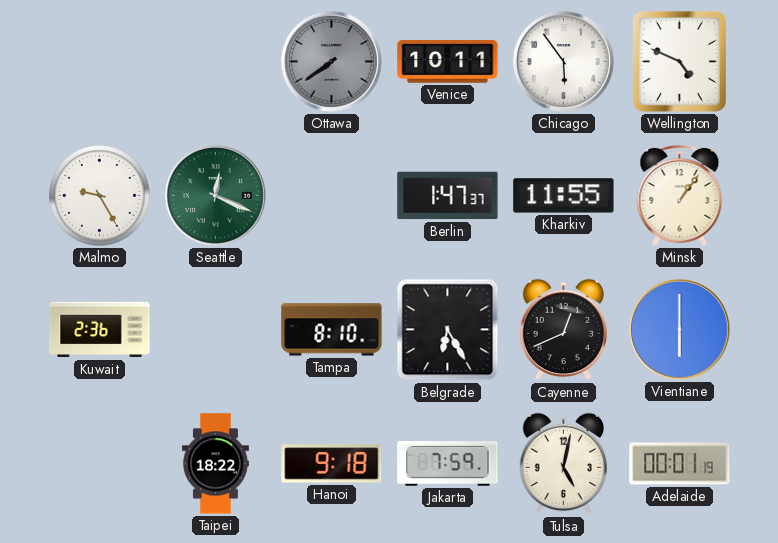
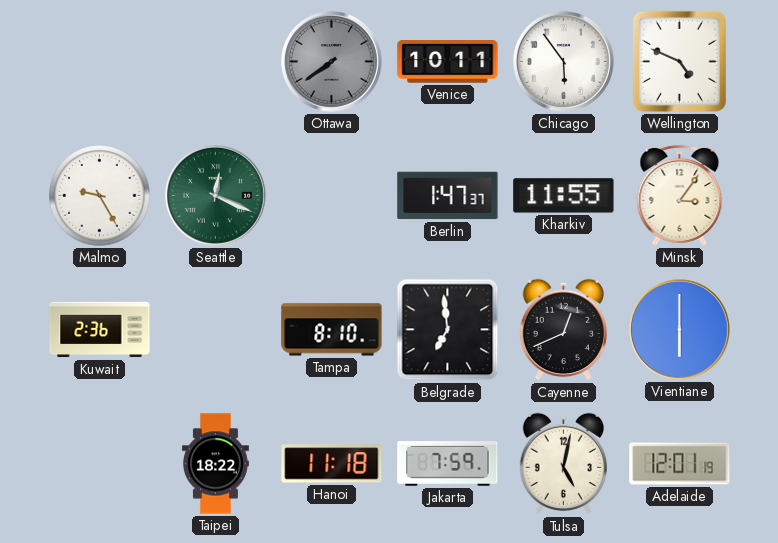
Minsk: 1:06 -> 3:06
Belgrade: 6:25 -> 6:59
Hanoi: 9:18 -> 11:18
Adelaide: 00:01 -> 12:01
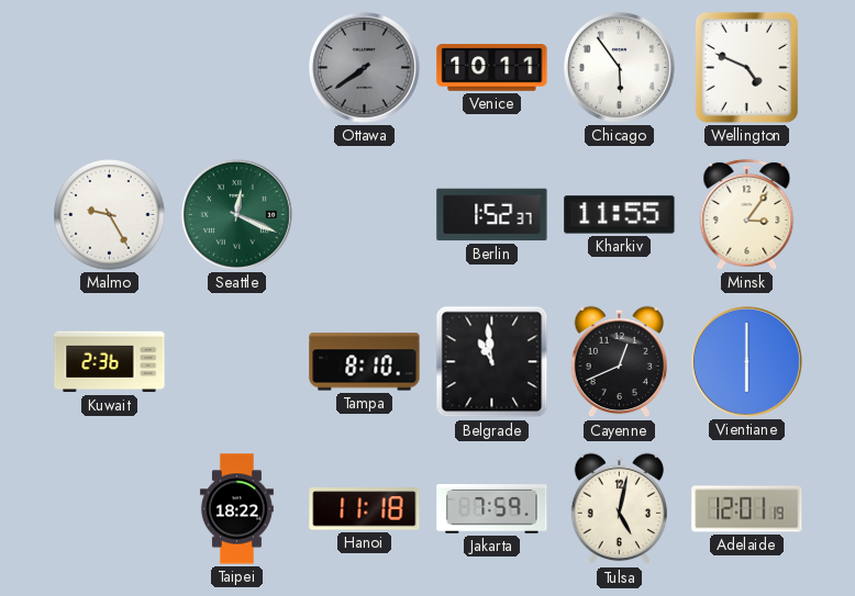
Berlin: 1:47 -> 1:52
Belgrade: 6:59 -> 10:59
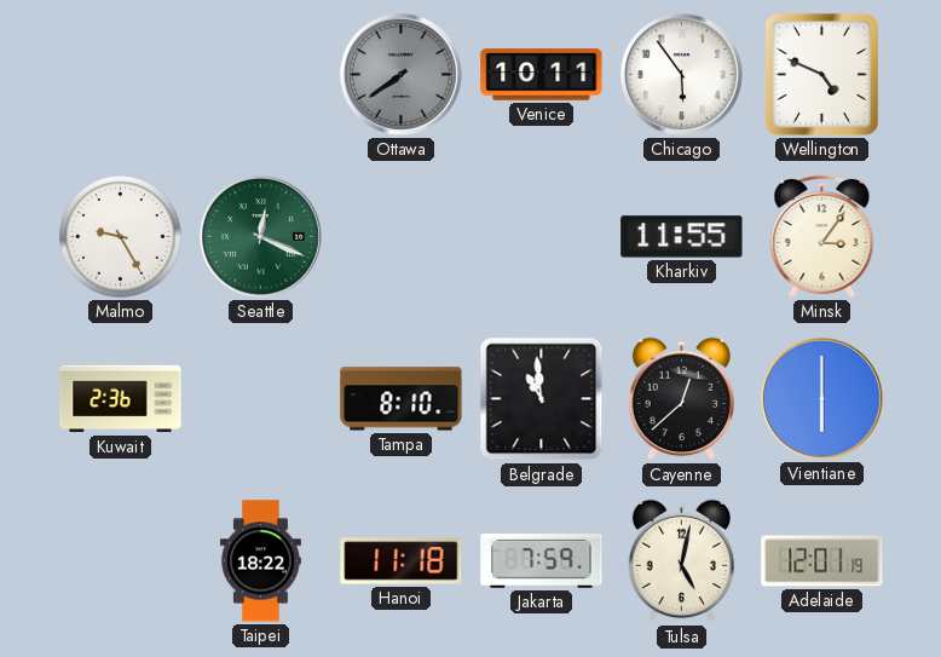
Berlin: 1:52 -> none
Cayenne: 12:41 -> 12:38
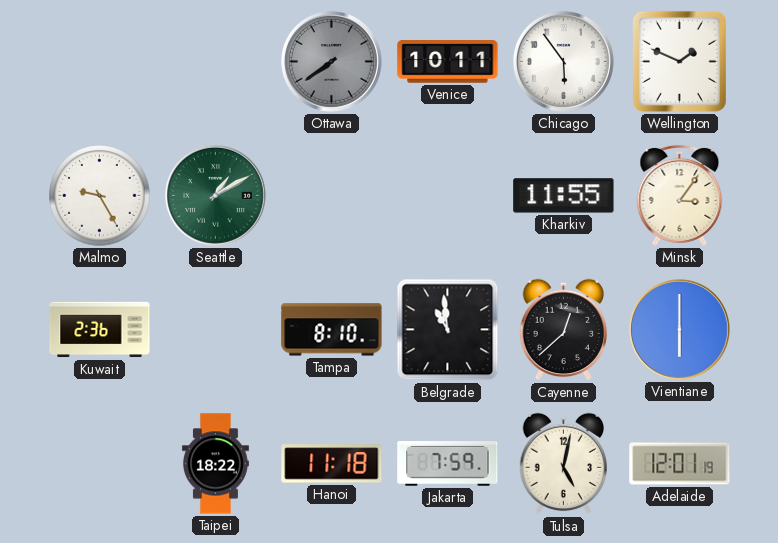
Wellington: 4:49 -> 1:49
Seattle: 12:19 -> 1:10
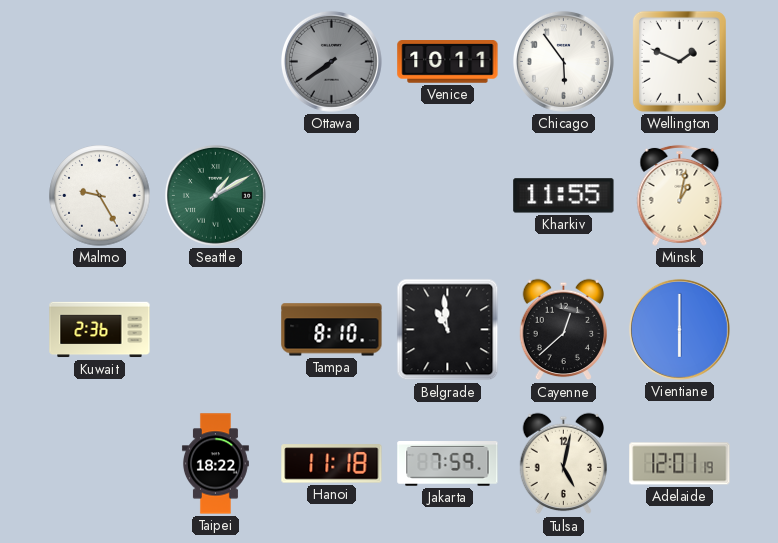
Minsk: 3:06 -> 1:02
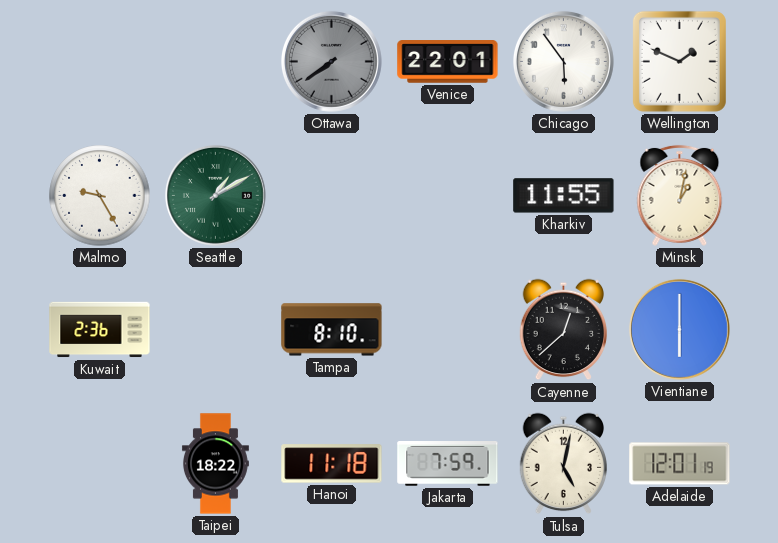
Venice: 10:11 -> 22:01
Belgrade: 10:59 -> none
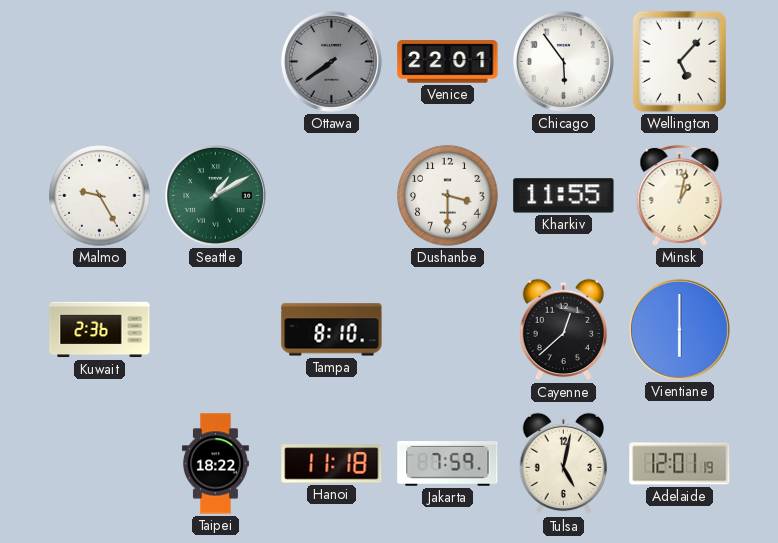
Wellington: 1:49 -> 5:07
Dushanbe: none -> 3:30
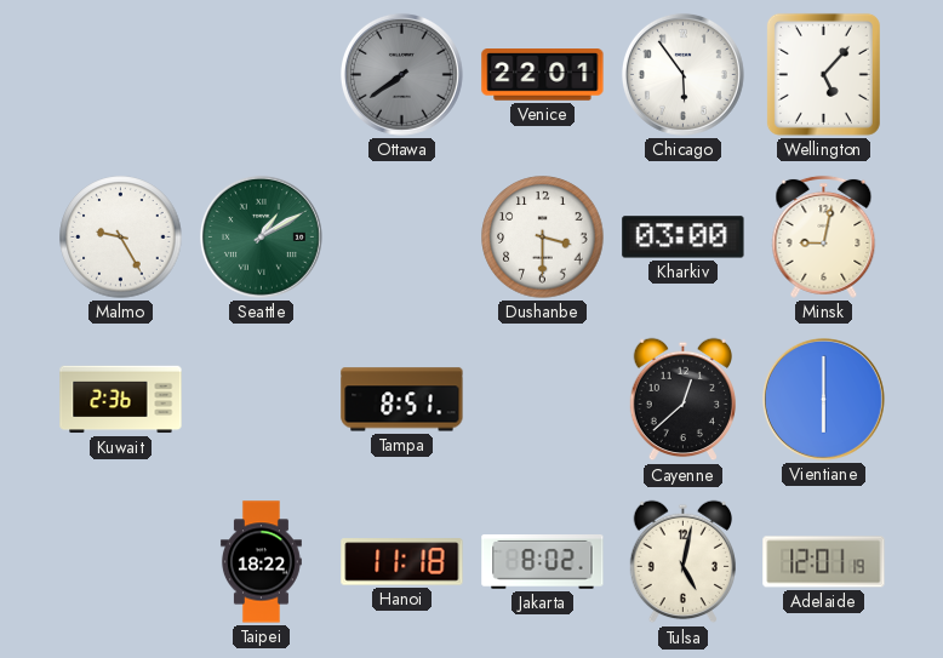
Kharkiv: 11:55 -> 03:00
Minsk: 1:02 -> 9:02
Tampa: 8:10 -> 8:51
Jakarta: 7:59 -> 8:02
